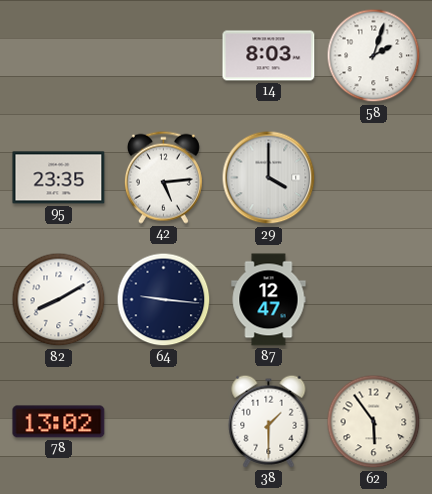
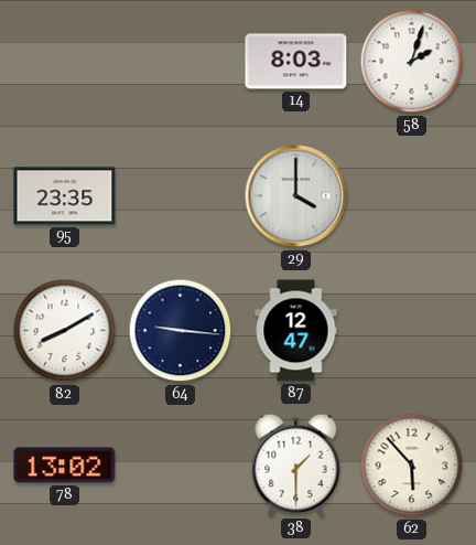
42: 5:14 -> none
62: 5:54 -> 5:53
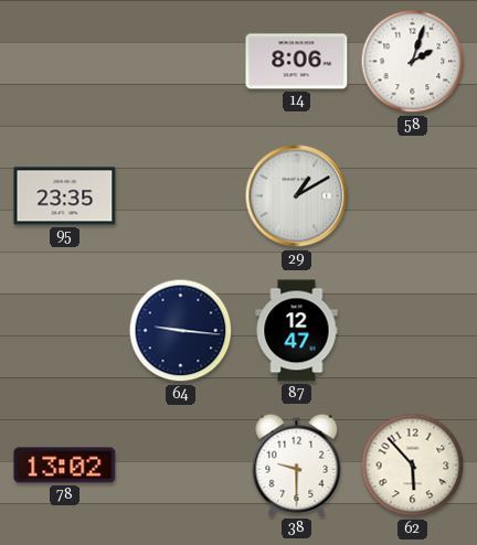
14: 8:03 -> 8:06
29: 4:00 -> 1:10
82: 8:10 -> none
38: 1:30 -> 9:30
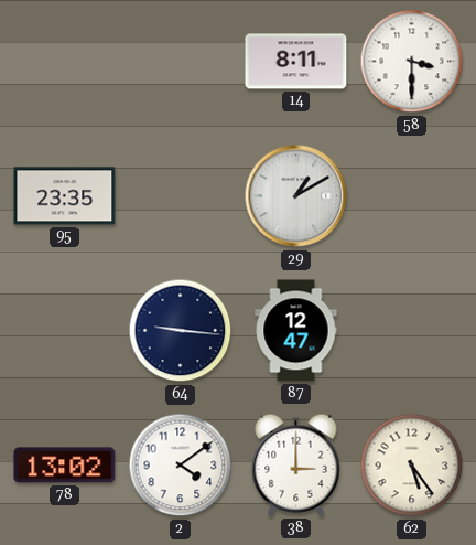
14: 8:06 -> 8:11
58: 2:03 -> 3:30
2: none -> 4:09
38: 9:30 -> 3:00
62: 5:53 -> 5:24
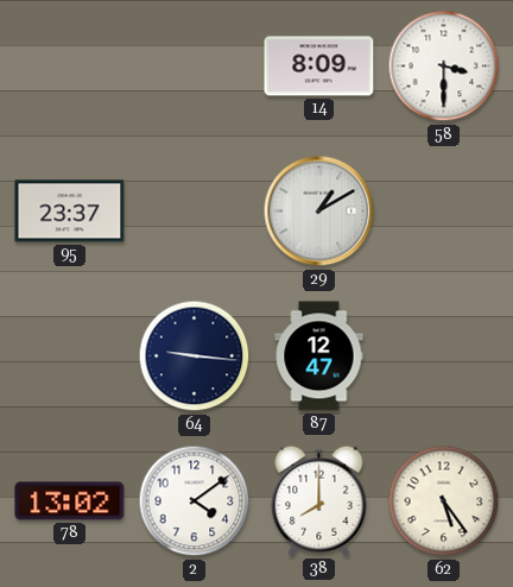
14: 8:11 -> 8:09
95: 23:35 -> 23:37
38: 3:00 -> 8:00
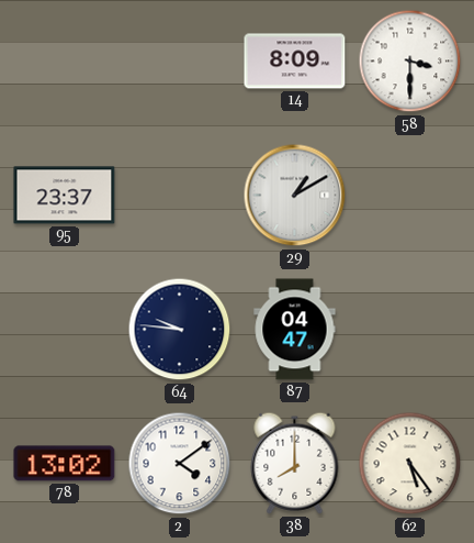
64: 9:16 -> 9:46
87: 12:47 -> 04:47
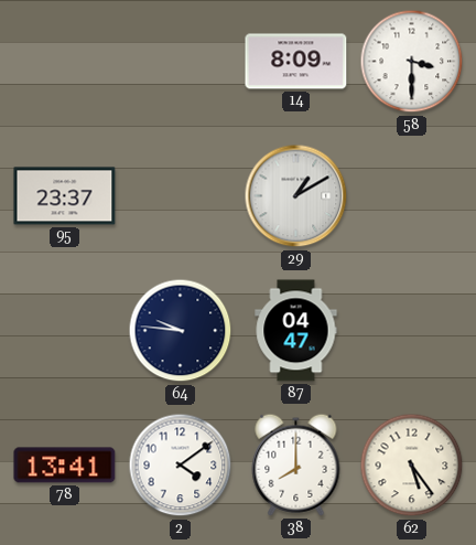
78: 13:02 -> 13:41
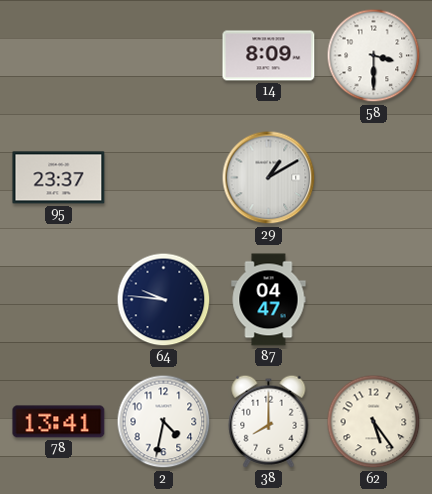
2: 4:09 -> 4:32
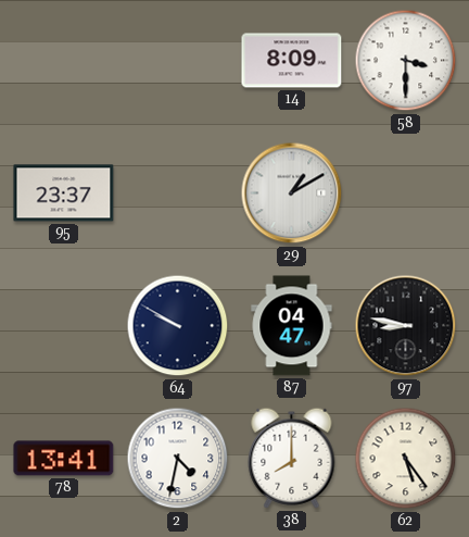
64: 9:46 -> 9:50
97: none -> 8:47
